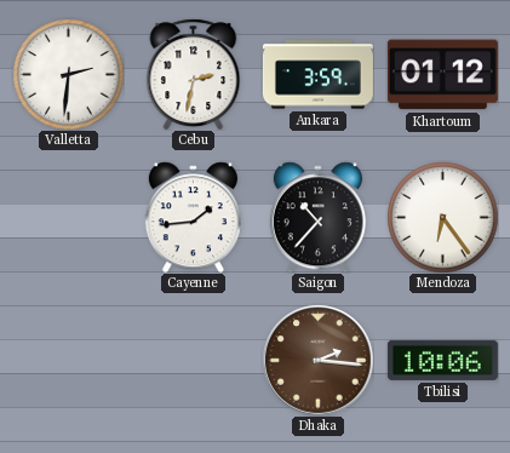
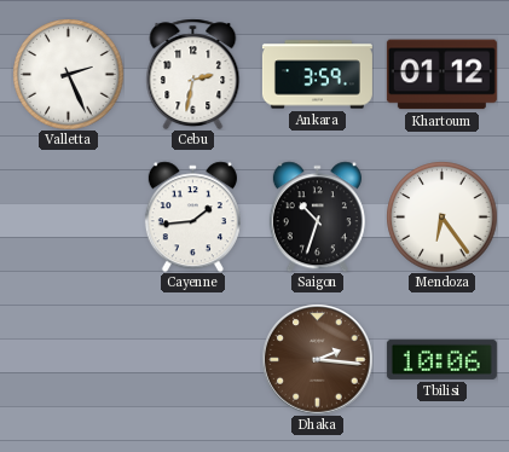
Valletta: 2:31 -> 2:26
Saigon: 10:37 -> 10:33
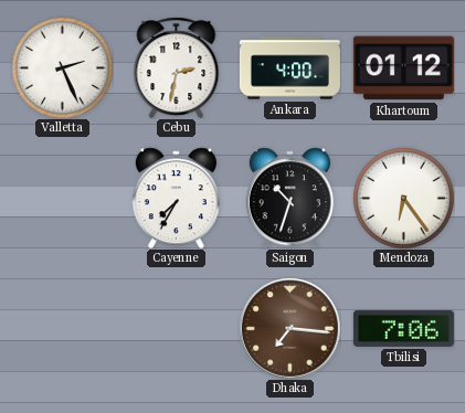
Ankara: 3:59 -> 4:00
Cayenne: 1:44 -> 7:35
Dhaka: 2:16 -> 7:16
Tbilisi: 10:06 -> 7:06
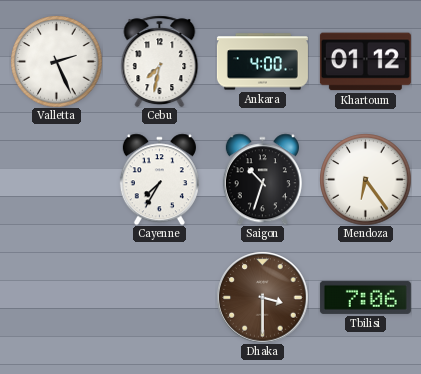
Cebu: 2:32 -> 7:32
Dhaka: 7:16 -> 3:30
